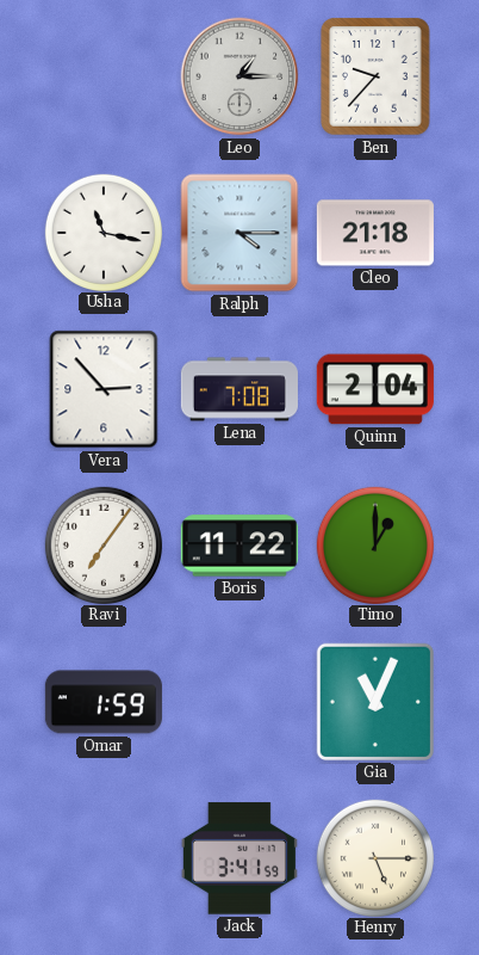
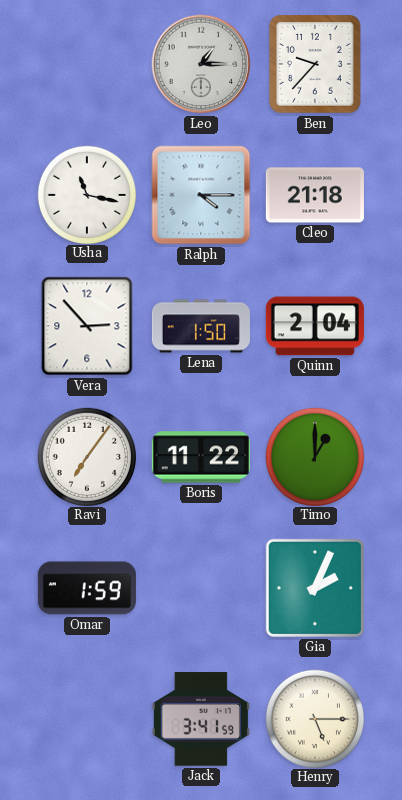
Lena: 7:08 -> 1:50
Gia: 11:04 -> 2:04
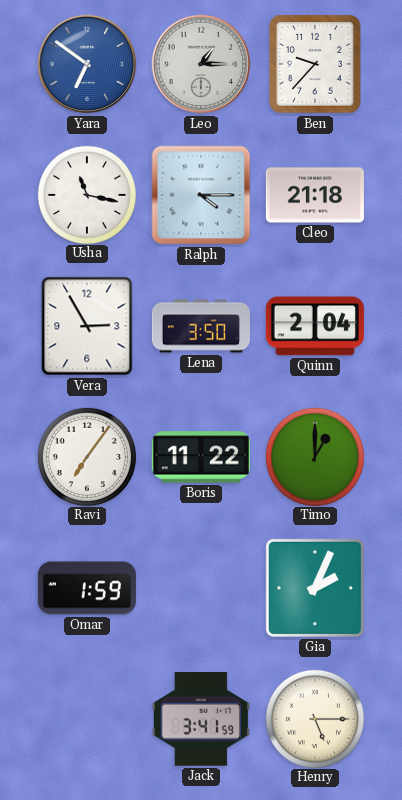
Yara: none -> 6:51
Vera: 2:53 -> 2:55
Lena: 1:50 -> 3:50
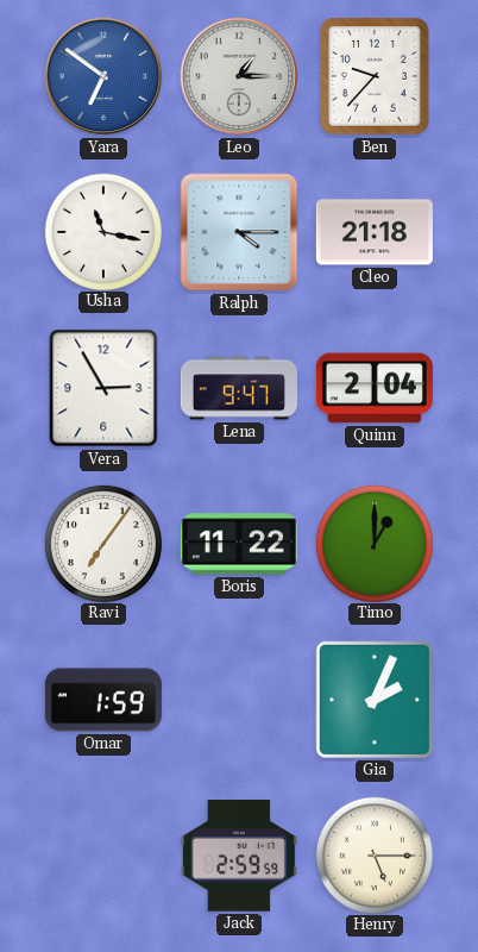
Lena: 3:50 -> 9:47
Jack: 3:41 -> 2:59
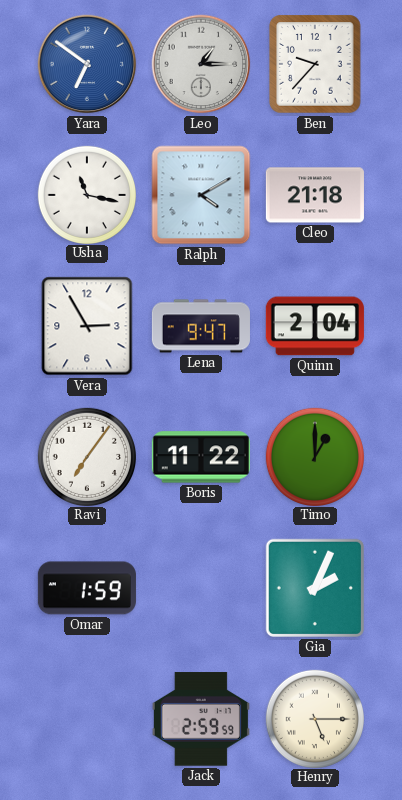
Ralph: 4:15 -> 4:10
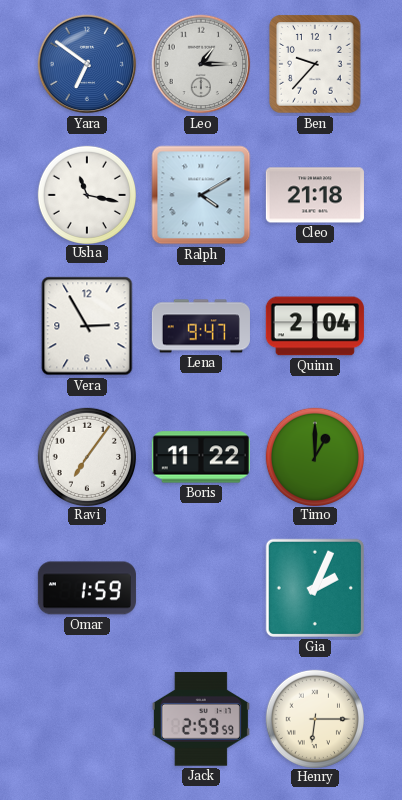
Henry: 5:15 -> 6:15
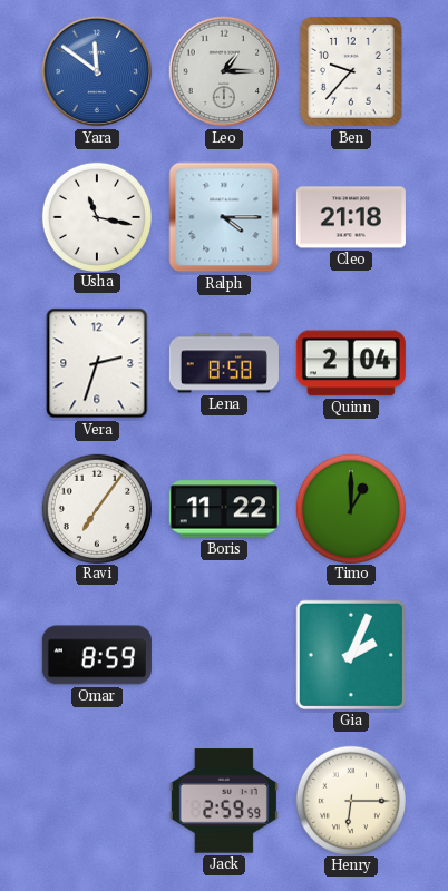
Yara: 6:51 -> 11:51
Ralph: 4:10 -> 4:15
Vera: 2:55 -> 2:33
Lena: 9:47 -> 8:58
Omar: 1:59 -> 8:59
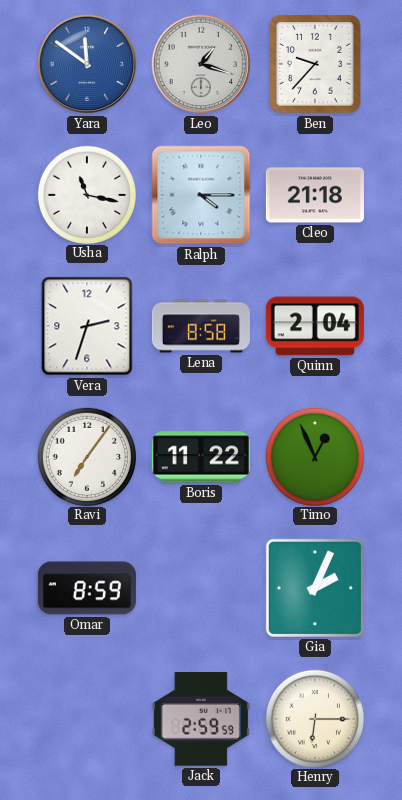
Leo: 1:15 -> 1:18
Timo: 1:00 -> 12:56
